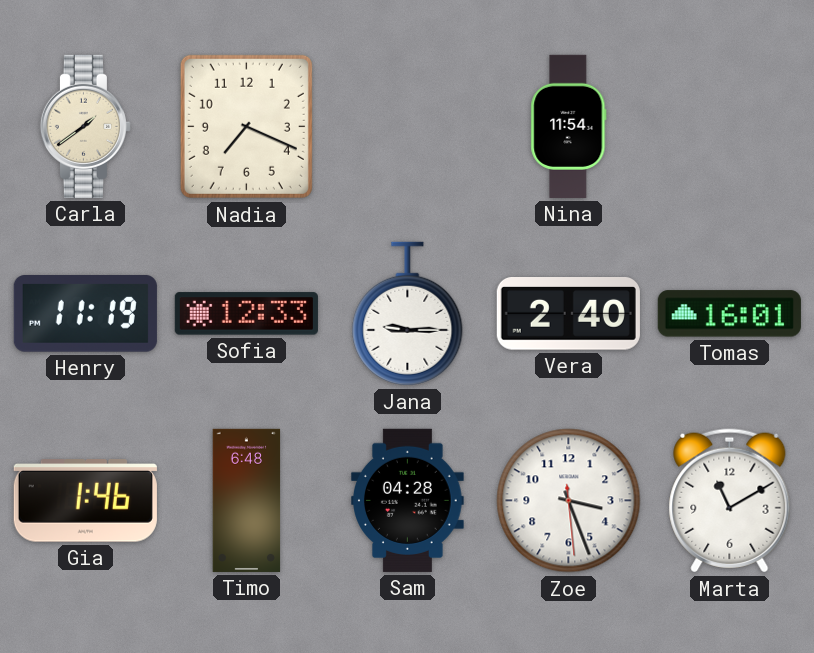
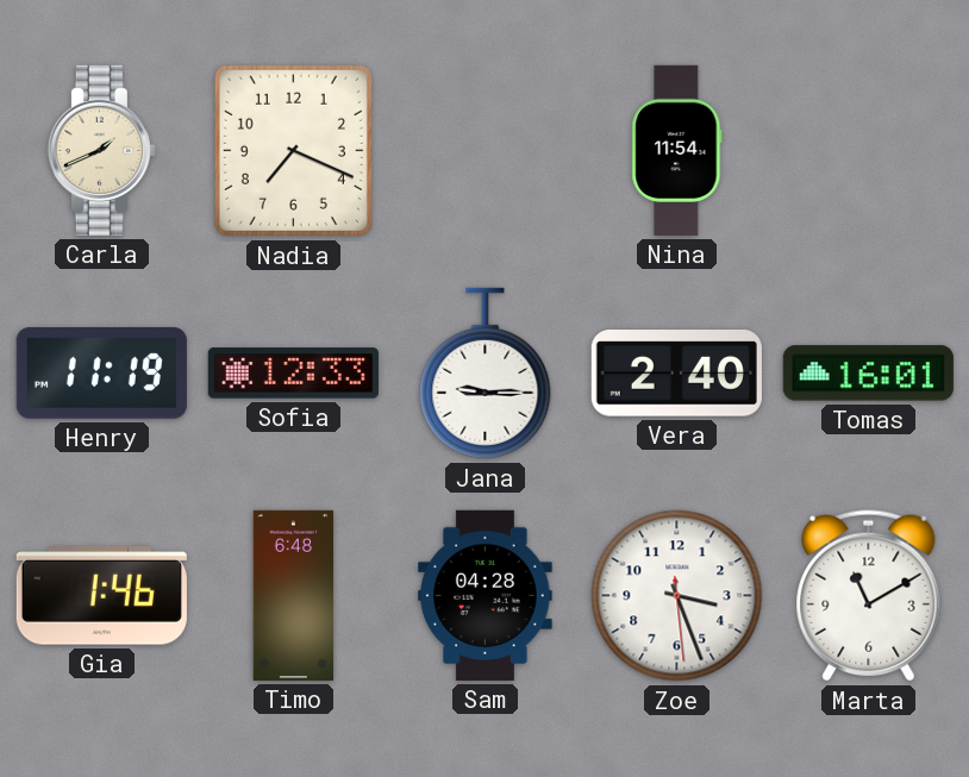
Carla: 1:39 -> 1:41
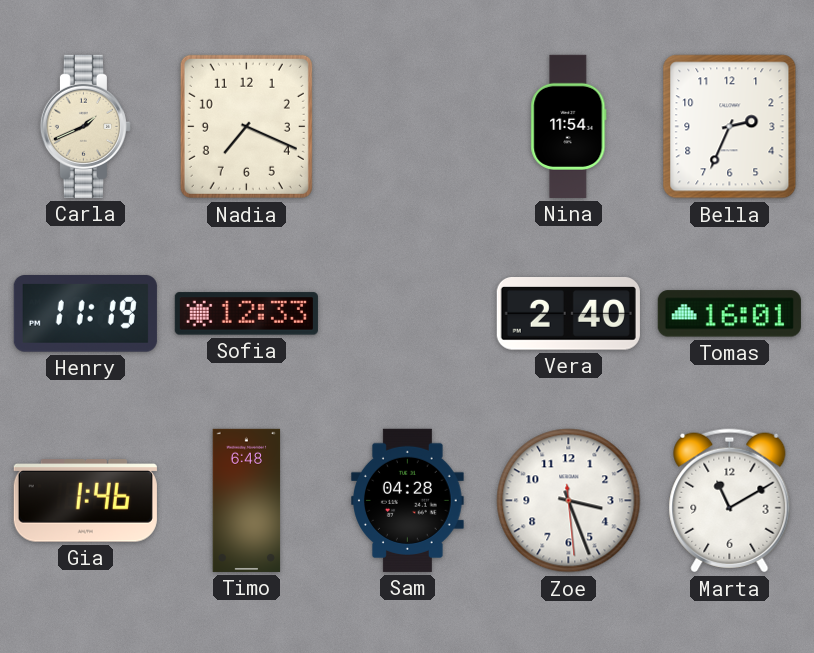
Bella: none -> 2:34
Jana: 9:15 -> none
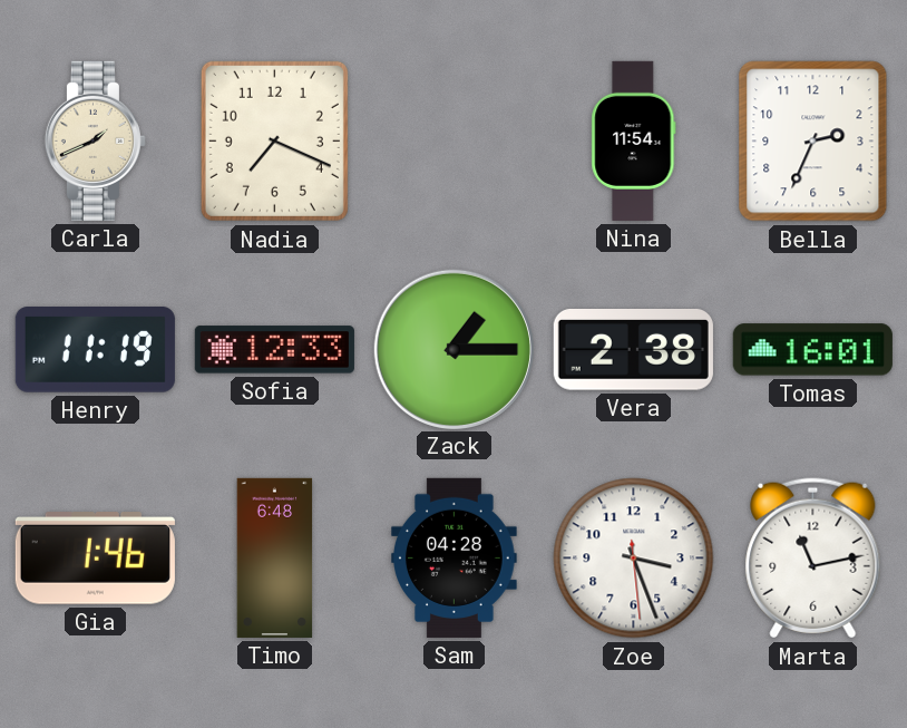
Zack: none -> 1:15
Vera: 2:40 -> 2:38
Marta: 11:10 -> 11:13
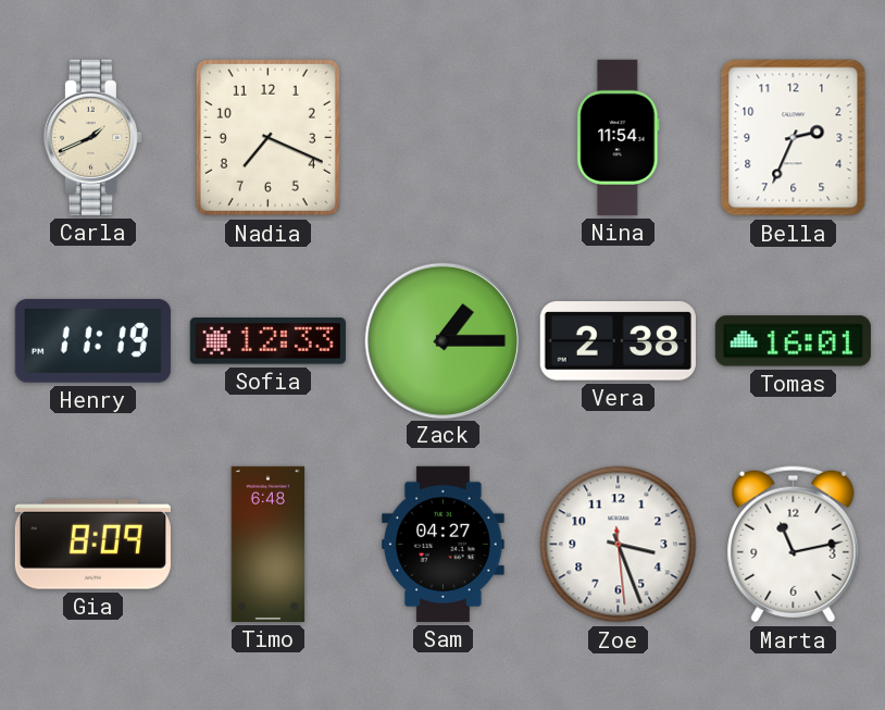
Gia: 1:46 -> 8:09
Sam: 04:28 -> 04:27
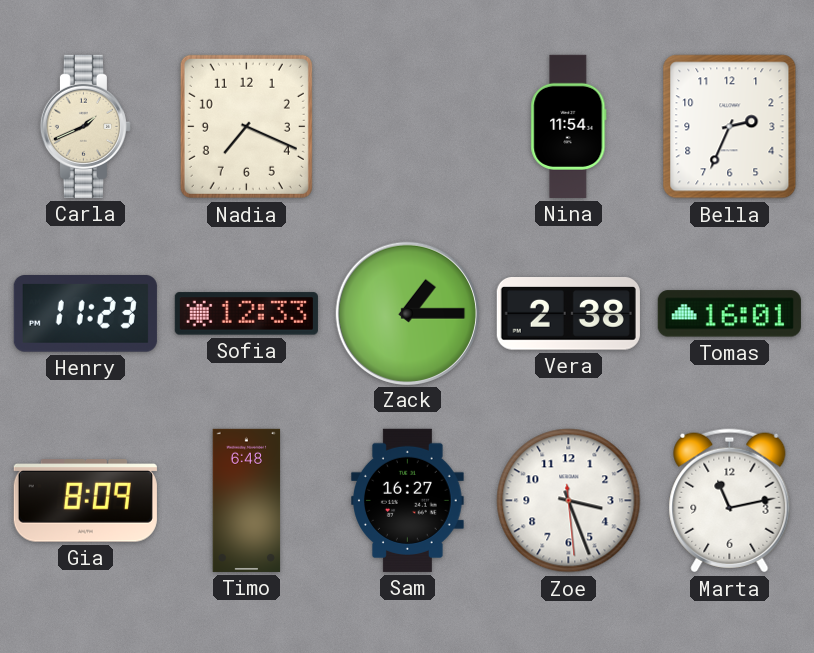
Henry: 11:19 -> 11:23
Sam: 04:27 -> 16:27
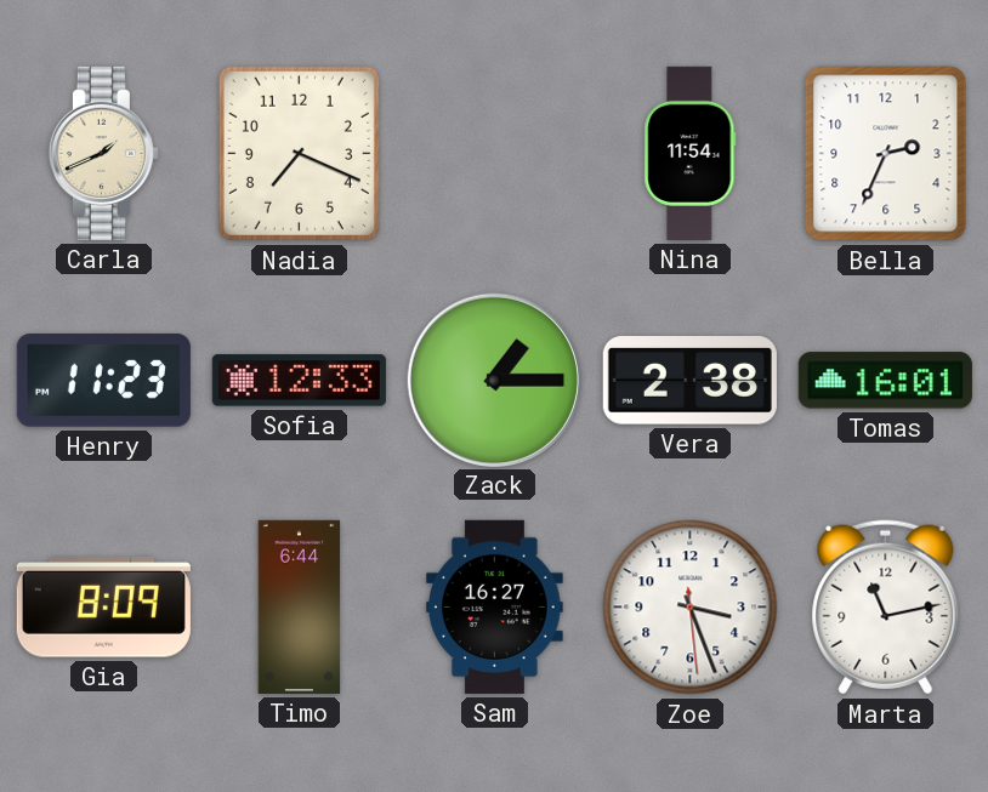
Timo: 6:48 -> 6:44
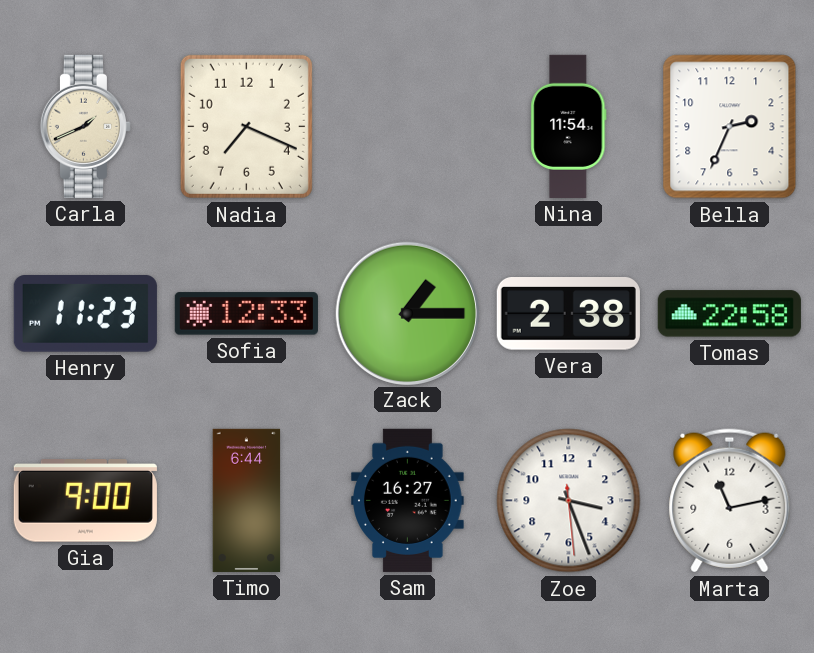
Tomas: 16:01 -> 22:58
Gia: 8:09 -> 9:00
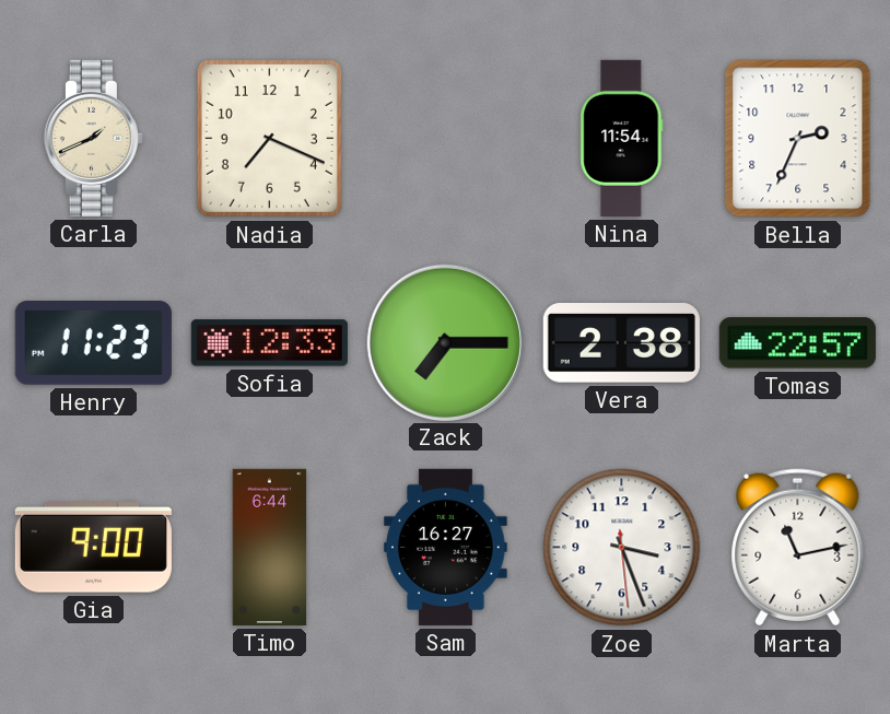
Zack: 1:15 -> 7:15
Tomas: 22:58 -> 22:57
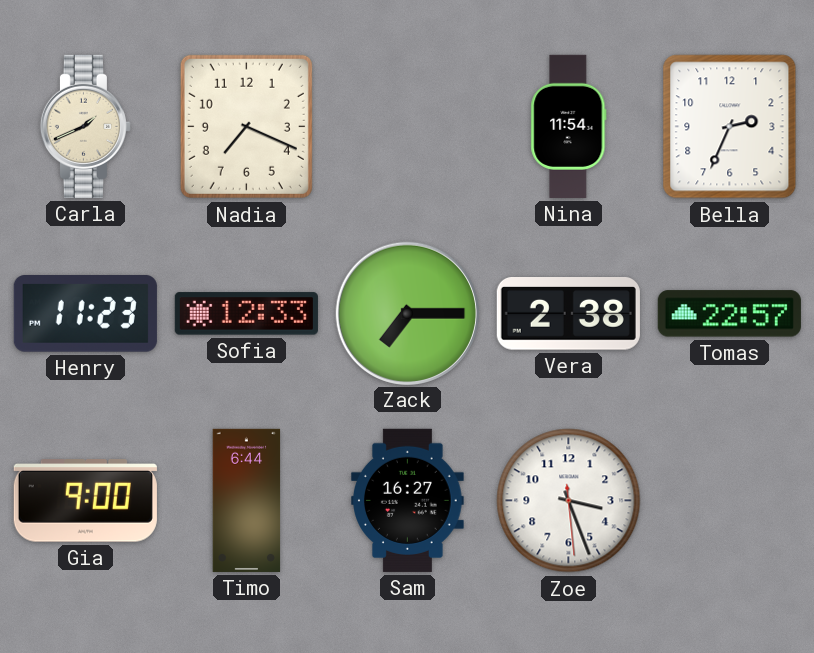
Marta: 11:13 -> none
